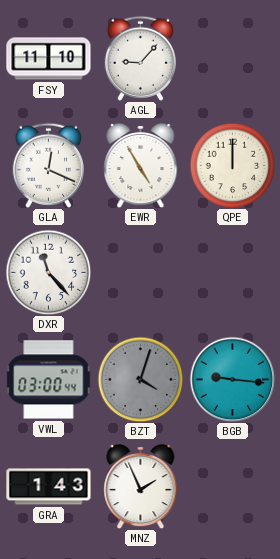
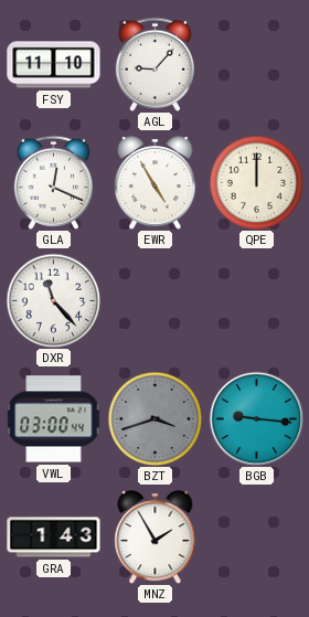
BZT: 4:03 -> 3:42
MNZ: 1:56 -> 1:55
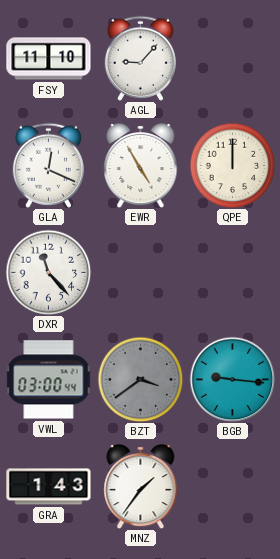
BZT: 3:42 -> 3:39
MNZ: 1:55 -> 1:36
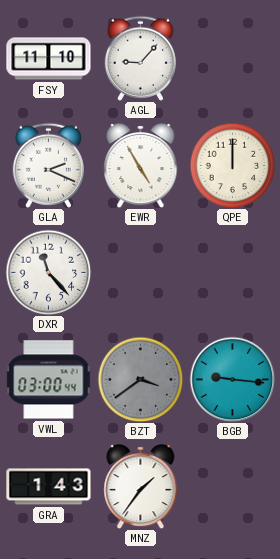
GLA: 12:19 -> 2:19
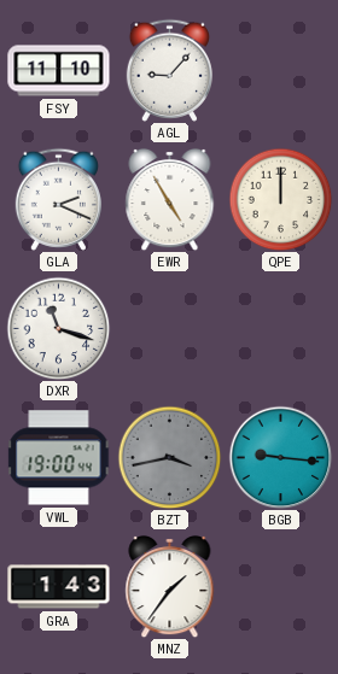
DXR: 11:23 -> 11:18
VWL: 03:00 -> 19:00
BZT: 3:39 -> 3:43
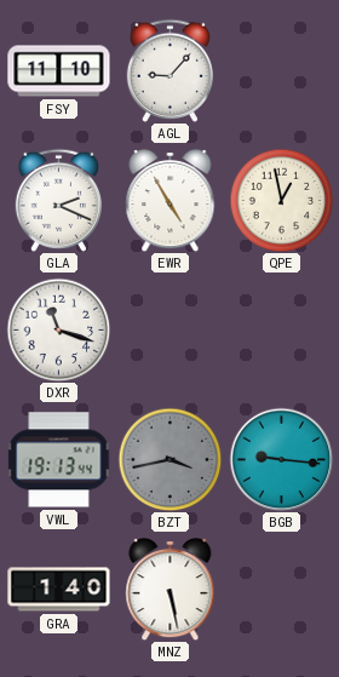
QPE: 12:00 -> 12:58
VWL: 19:00 -> 19:13
GRA: 1:43 -> 1:40
MNZ: 1:36 -> 5:28
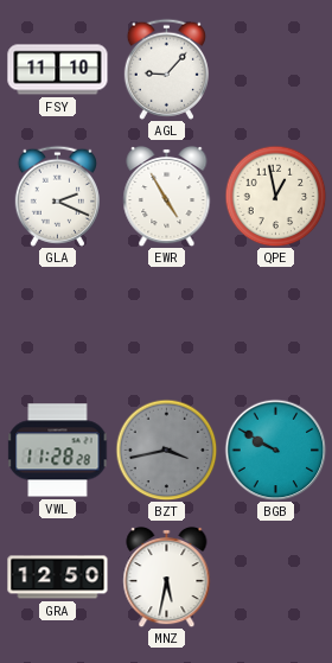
DXR: 11:18 -> none
VWL: 19:13 -> 11:28
BGB: 9:16 -> 9:50
GRA: 1:40 -> 12:50
MNZ: 5:28 -> 5:32
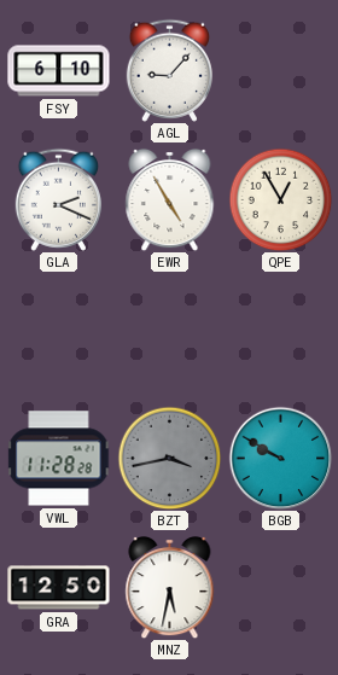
FSY: 11:10 -> 6:10
QPE: 12:58 -> 12:55
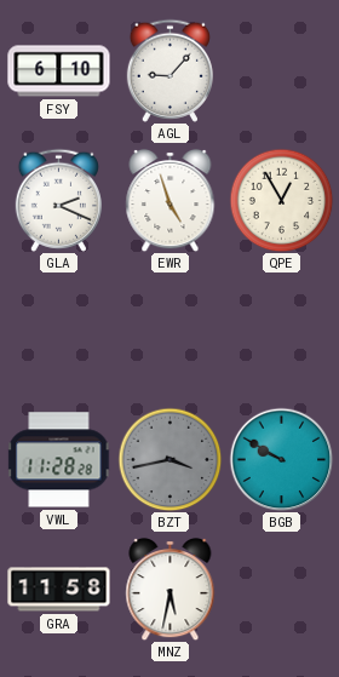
EWR: 4:55 -> 4:57
GRA: 12:50 -> 11:58
